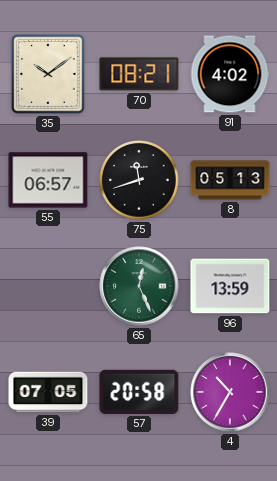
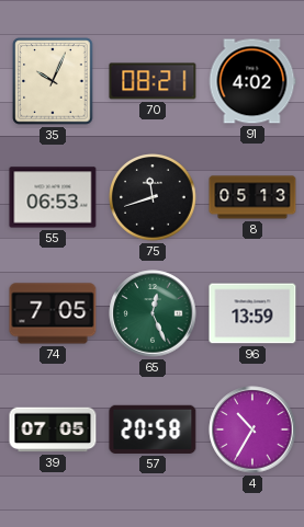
35: 10:09 -> 10:04
55: 06:57 -> 06:53
74: none -> 7:05
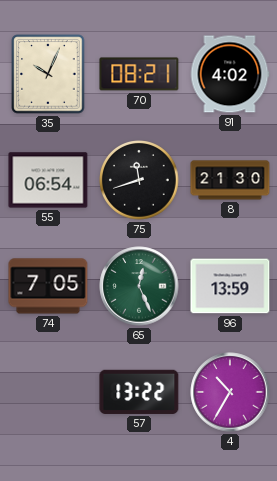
55: 06:53 -> 06:54
8: 05:13 -> 21:30
39: 07:05 -> none
57: 20:58 -> 13:22
